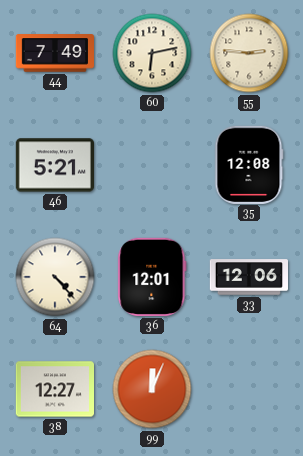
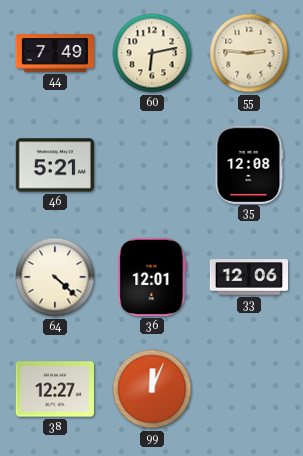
64: 4:23 -> 4:22
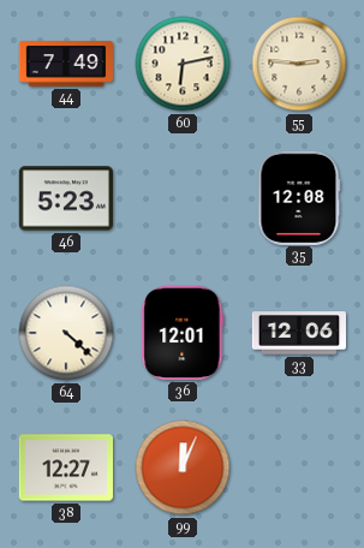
46: 5:21 -> 5:23
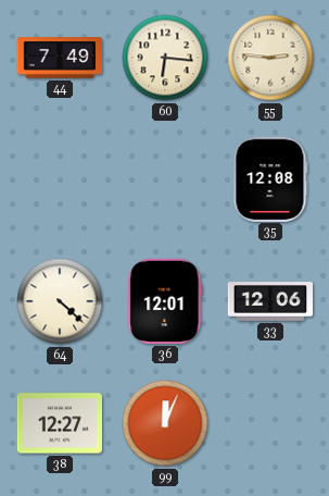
60: 6:13 -> 6:16
46: 5:23 -> none
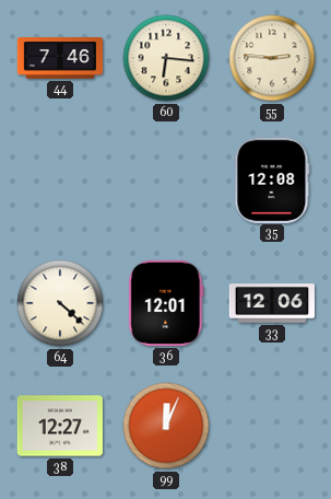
44: 7:49 -> 7:46
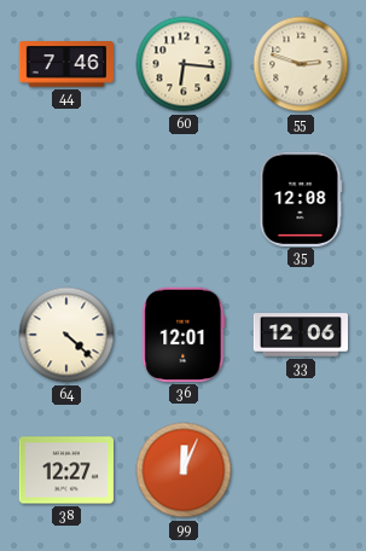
55: 2:46 -> 2:48
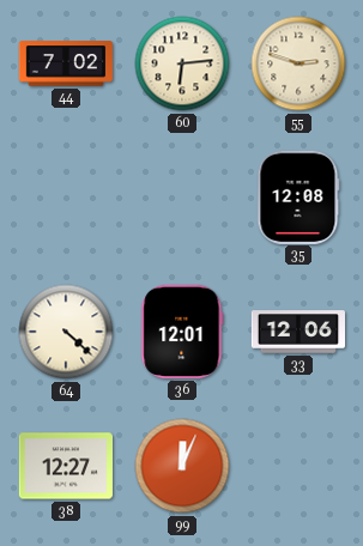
44: 7:46 -> 7:02
60: 6:16 -> 6:14
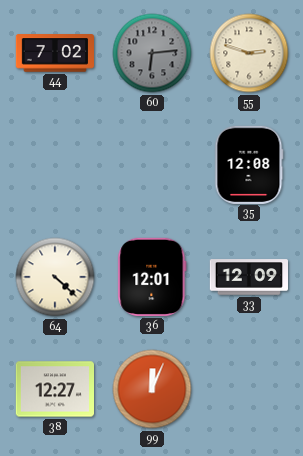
60 dial: cream -> grey
33: 12:06 -> 12:09
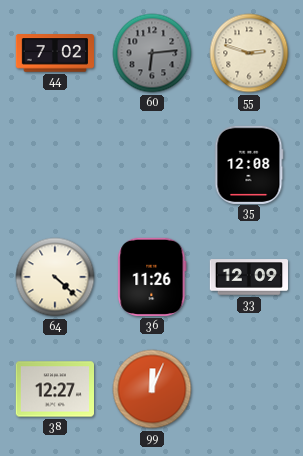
36: 12:01 -> 11:26
